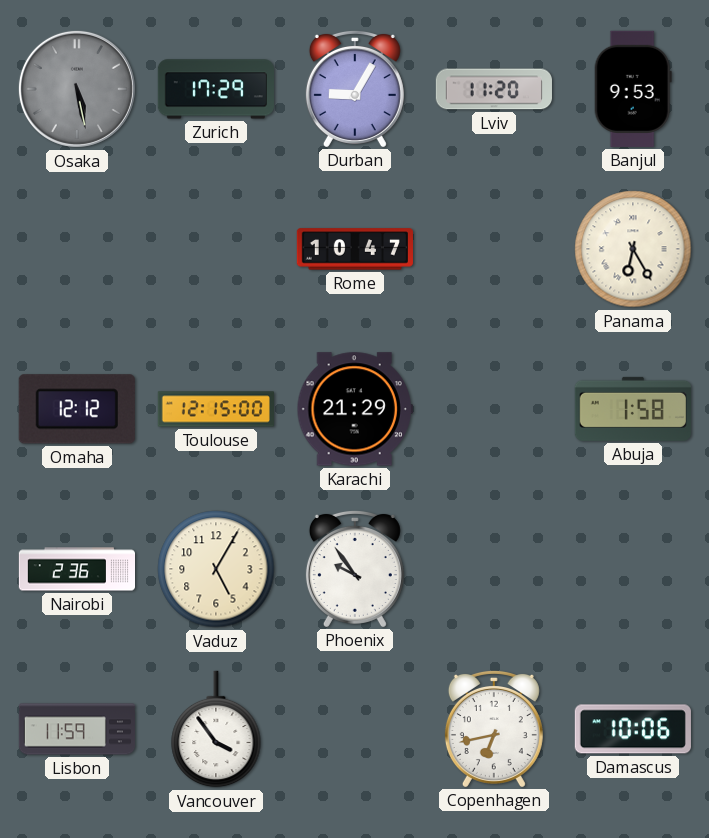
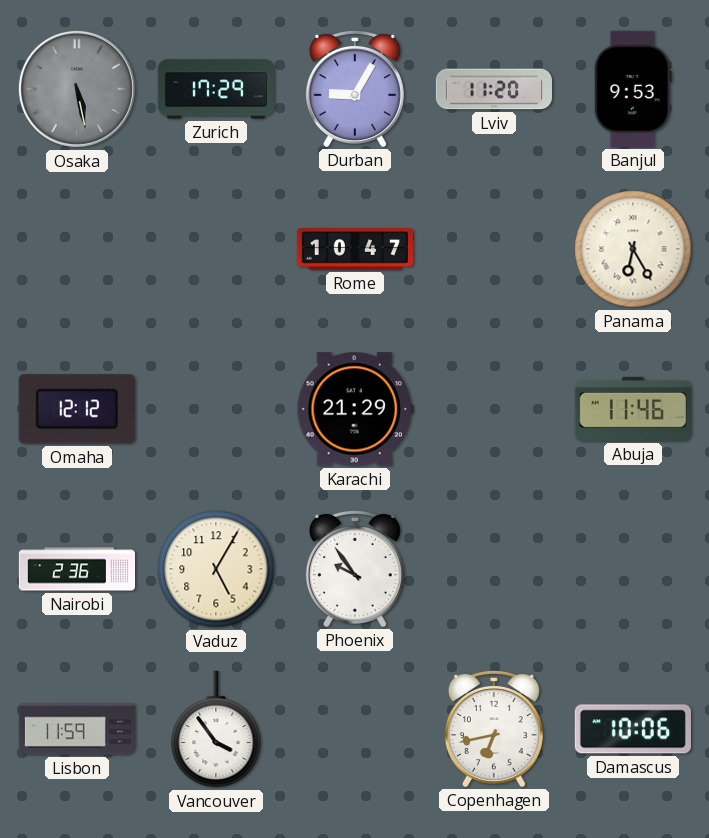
Toulouse: 12:15 -> none
Abuja: 1:58 -> 11:46
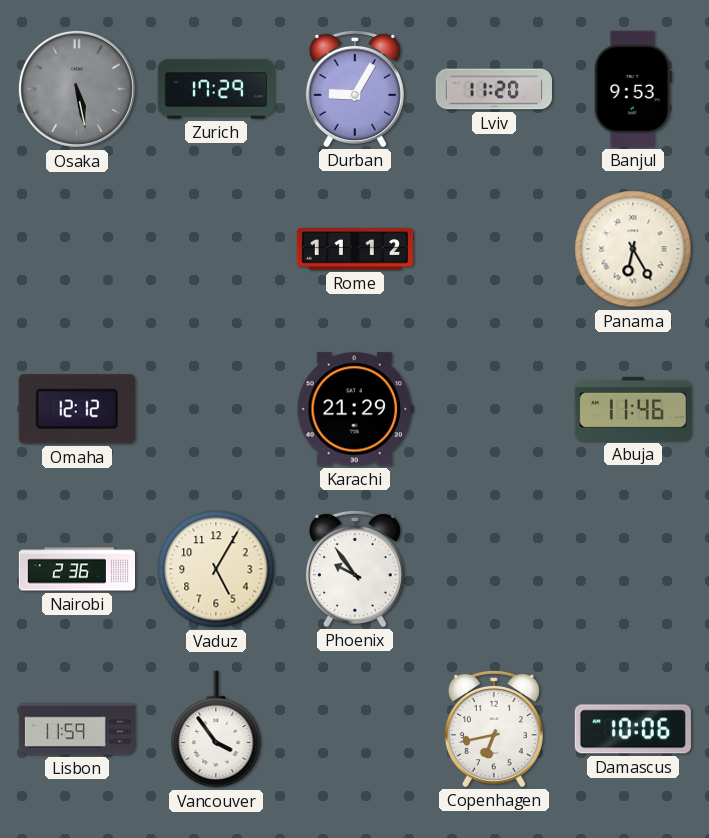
Rome: 10:47 -> 11:12
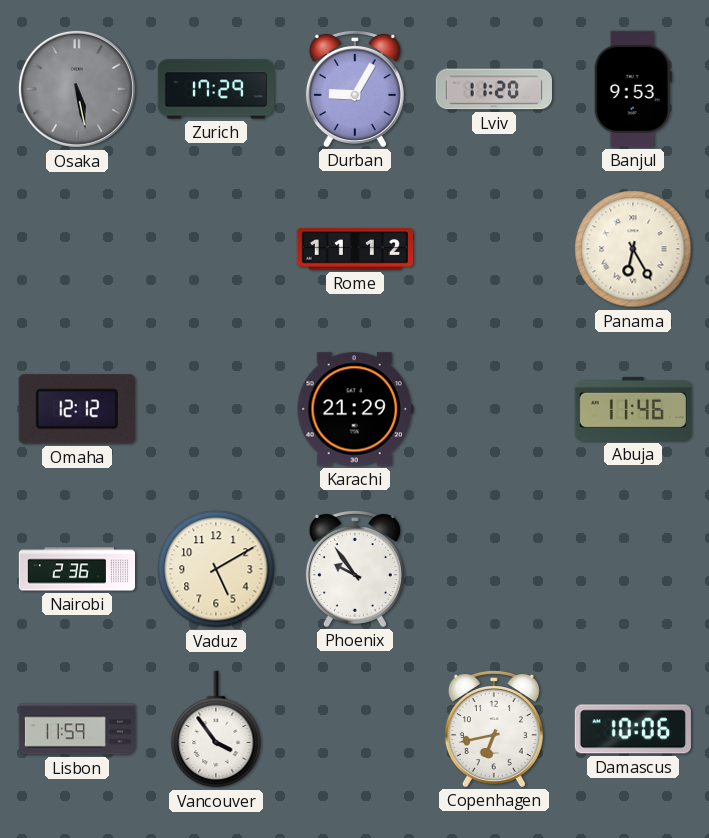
Vaduz: 5:05 -> 5:10
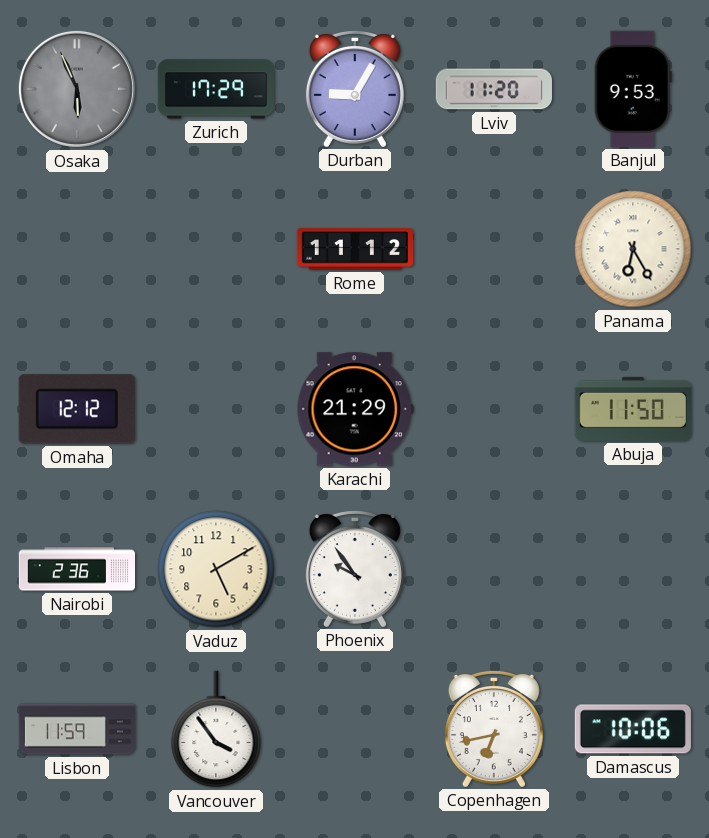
Osaka: 5:28 -> 5:56
Abuja: 11:46 -> 11:50
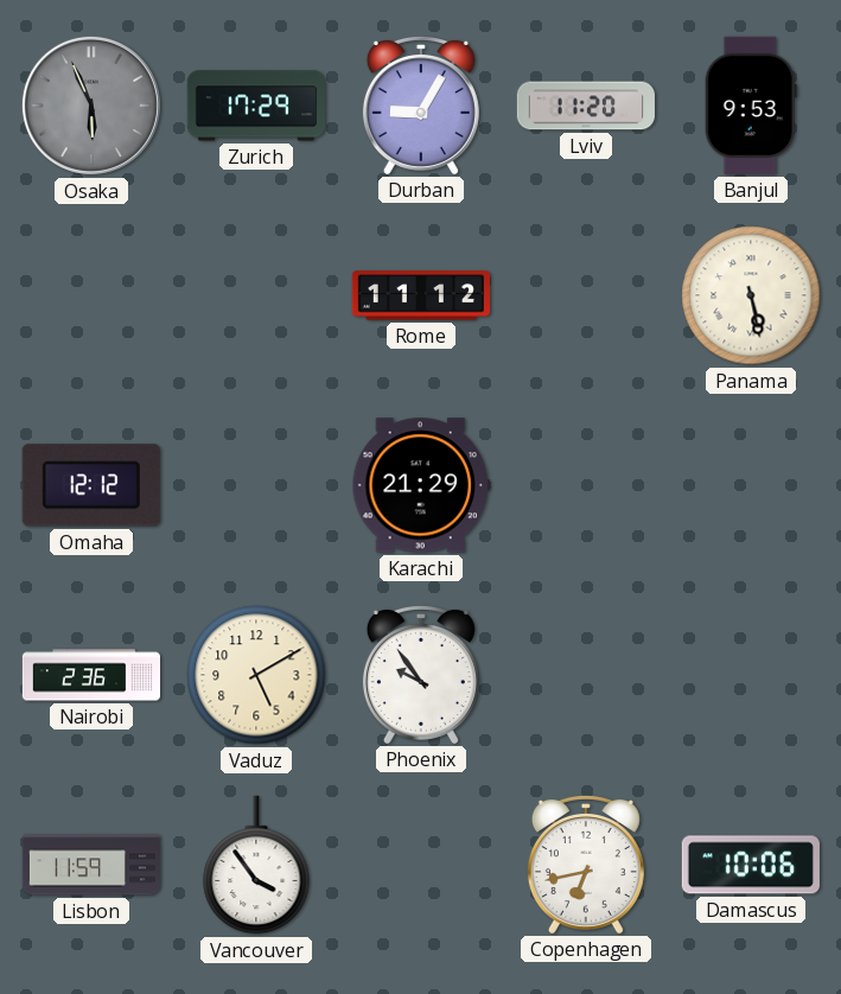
Panama: 6:25 -> 5:28
Abuja: 11:50 -> none
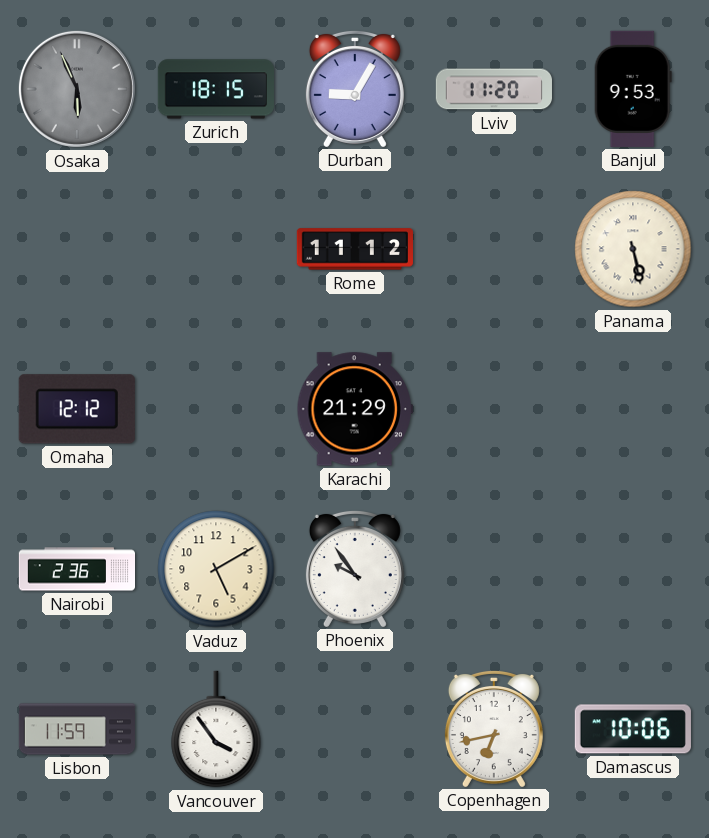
Zurich: 17:29 -> 18:15
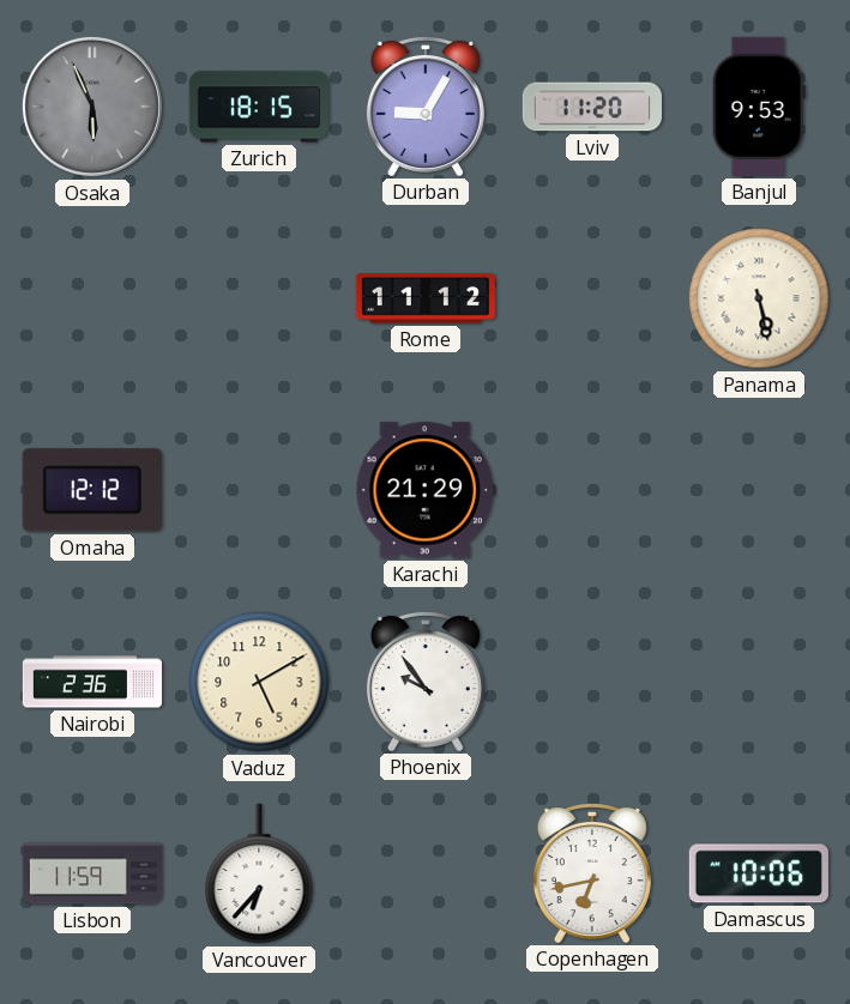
Vancouver: 3:54 -> 6:37
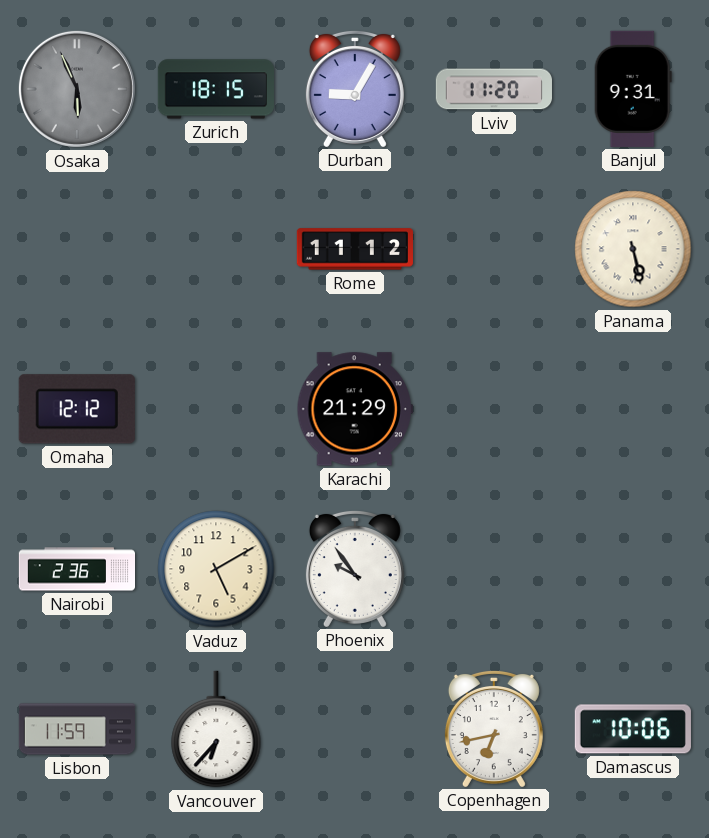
Banjul: 9:53 -> 9:31
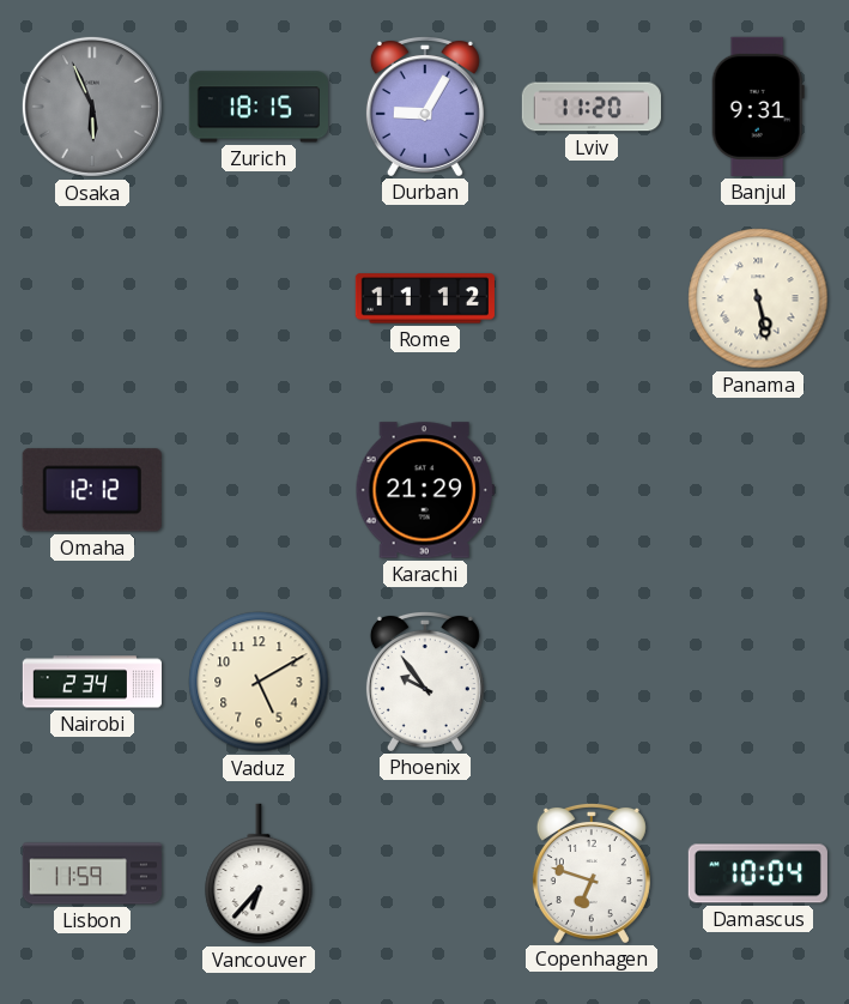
Nairobi: 2:36 -> 2:34
Copenhagen: 6:43 -> 6:48
Damascus: 10:06 -> 10:04
